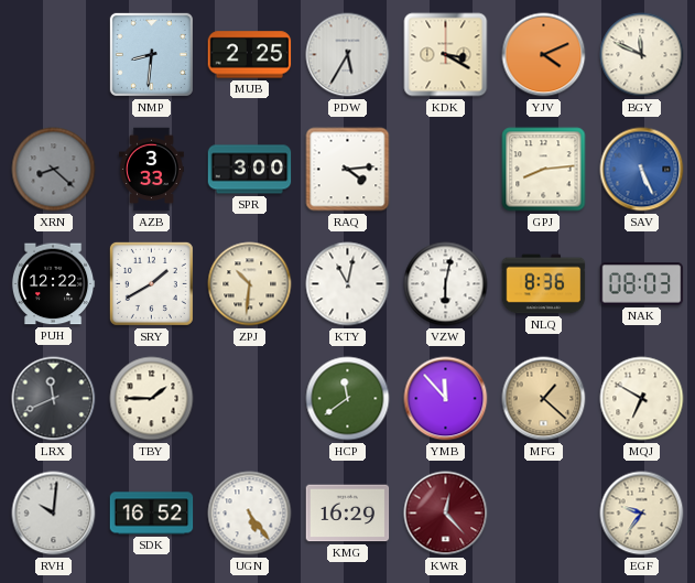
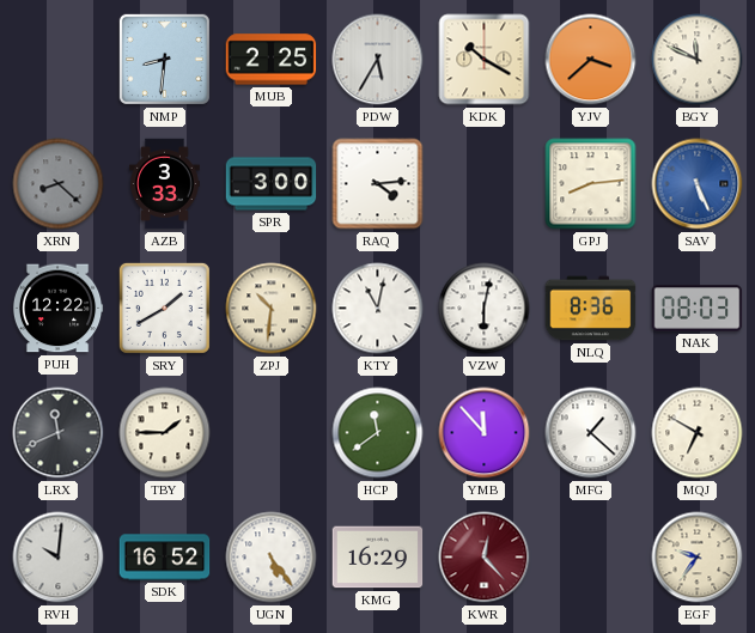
KDK: 3:20 -> 10:20
YJV: 4:11 -> 3:38
MFG dial: champagne -> white
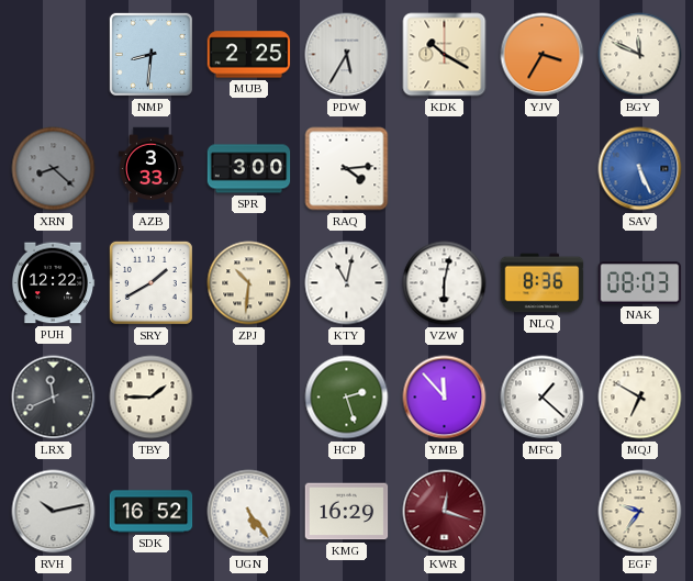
YJV: 3:38 -> 3:35
GPJ: 8:14 -> none
HCP: 11:39 -> 2:27
RVH: 10:01 -> 10:13
KWR: 12:23 -> 12:18
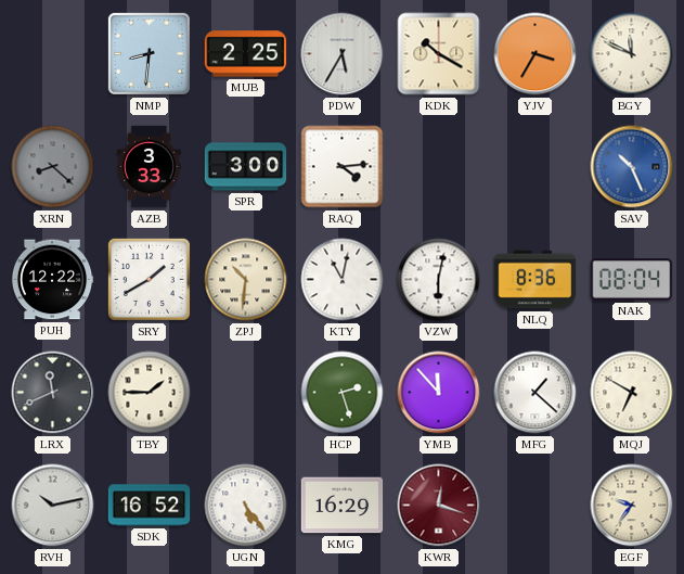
SAV: 5:26 -> 10:26
NAK: 08:03 -> 08:04
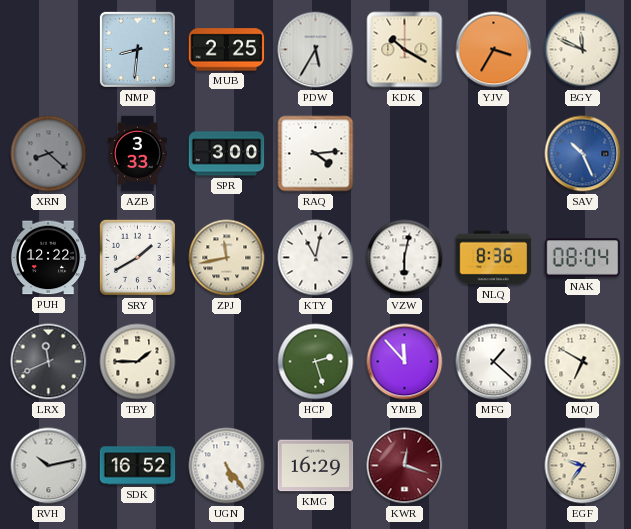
ZPJ: 10:31 -> 11:43
